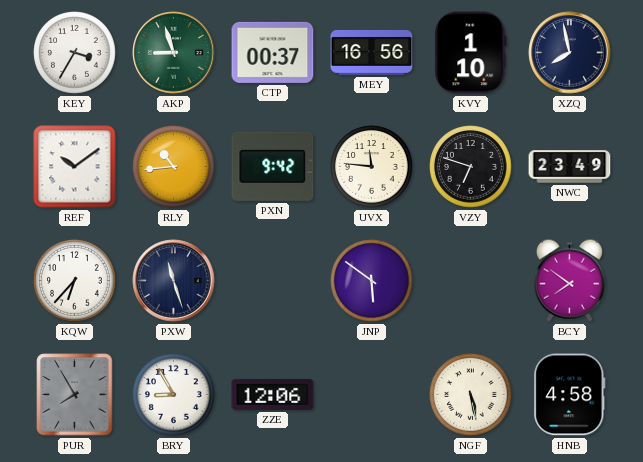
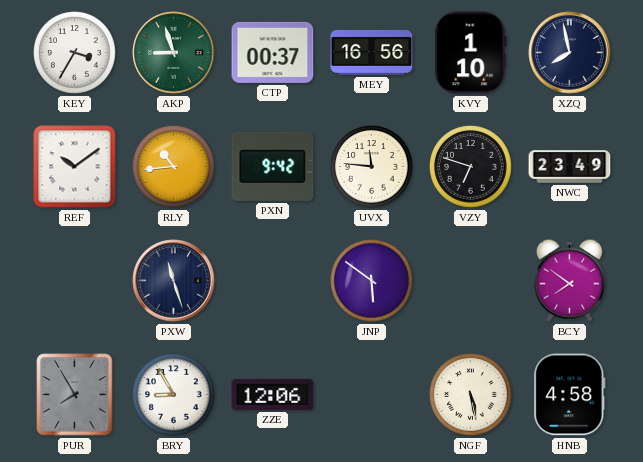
KQW: 6:37 -> none
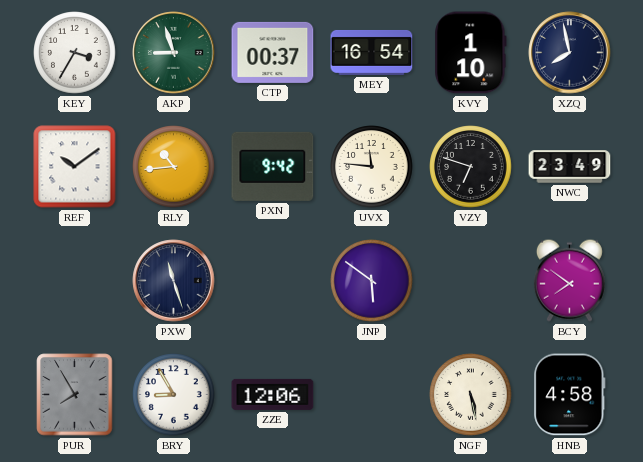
MEY: 16:56 -> 16:54
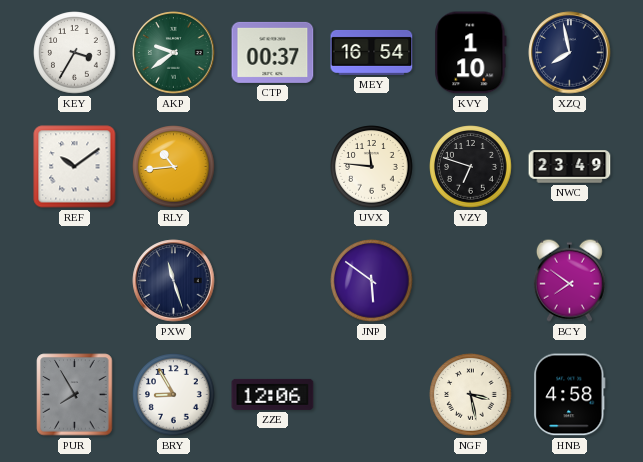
AKP: 8:57 -> 9:39
PXN: 9:42 -> none
NGF: 5:28 -> 3:28
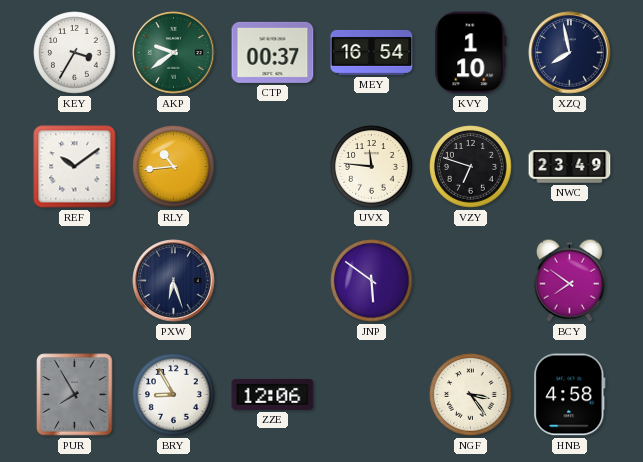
PXW: 11:27 -> 6:27
NGF: 3:28 -> 3:24
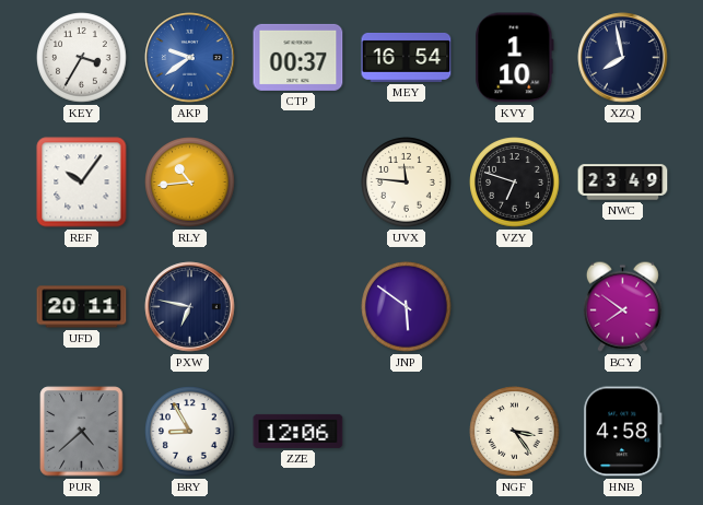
AKP dial: green -> blue
REF: 10:09 -> 10:06
UFD: none -> 20:11
PXW: 6:27 -> 6:47
PUR: 7:55 -> 4:38
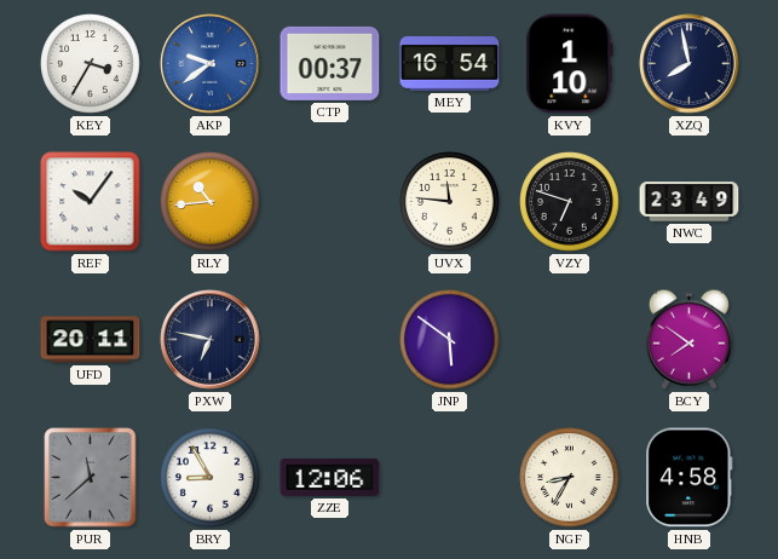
PUR: 4:38 -> 11:38
NGF: 3:24 -> 8:35
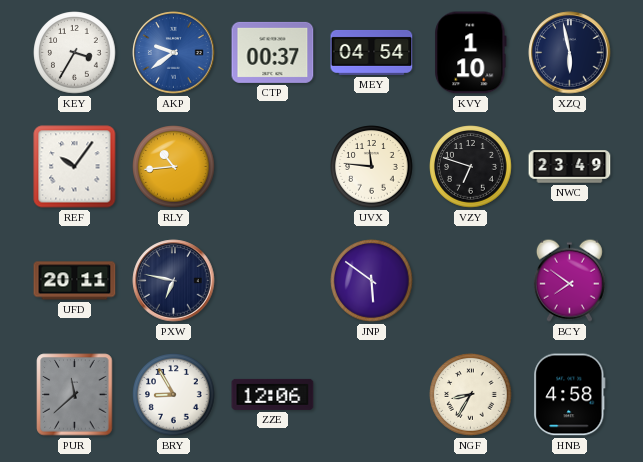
MEY: 16:54 -> 04:54
XZQ: 7:58 -> 5:58
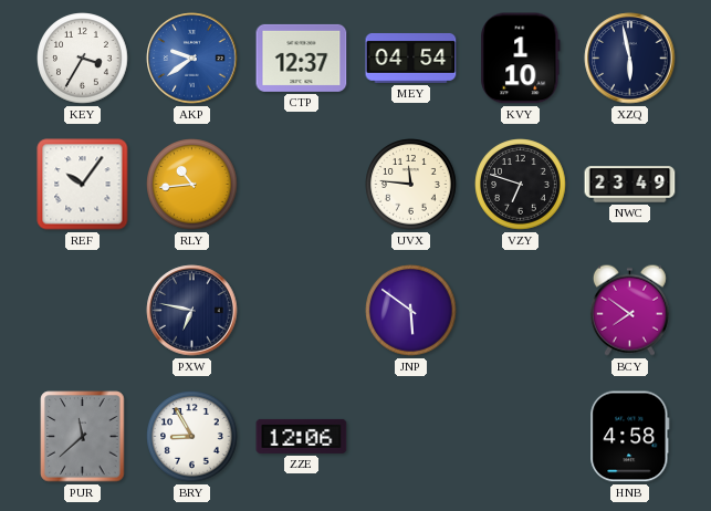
CTP: 00:37 -> 12:37
UFD: 20:11 -> none
NGF: 8:35 -> none
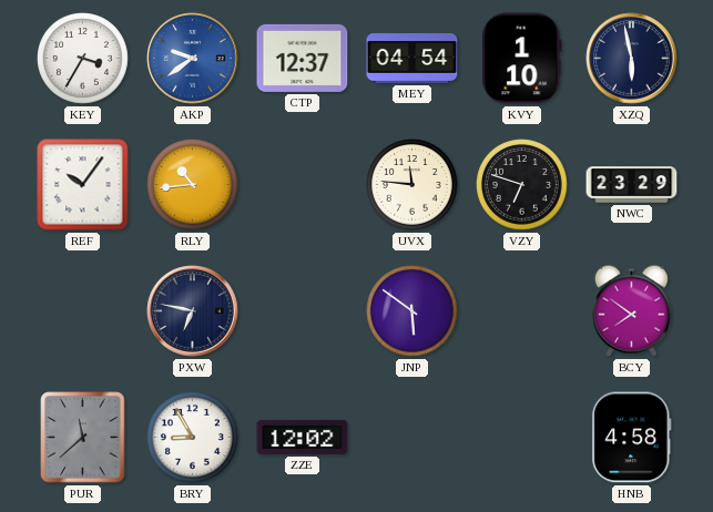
NWC: 23:49 -> 23:29
ZZE: 12:06 -> 12:02
